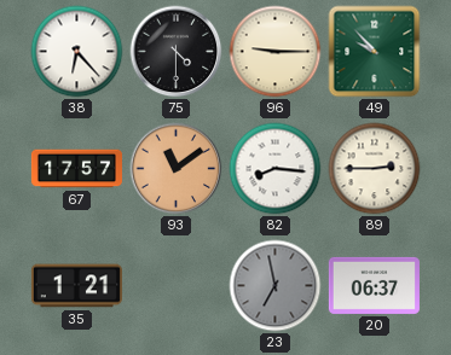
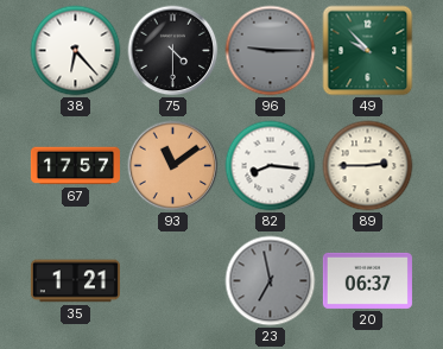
96 dial: cream -> grey
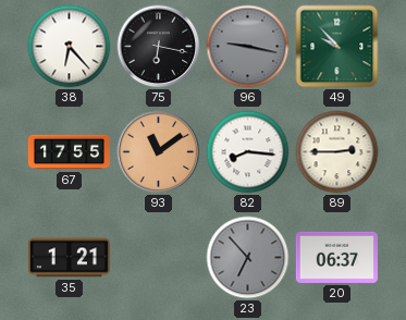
75: 4:30 -> 6:17
96: 9:15 -> 9:17
67: 17:57 -> 17:55
23: 6:58 -> 6:53
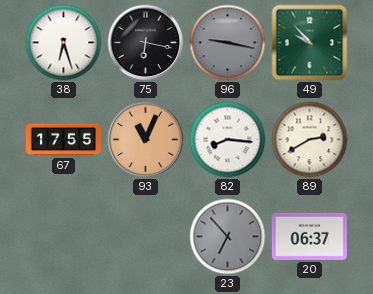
38: 6:23 -> 6:27
93: 11:09 -> 11:04
89: 2:45 -> 2:40
35: 1:21 -> none
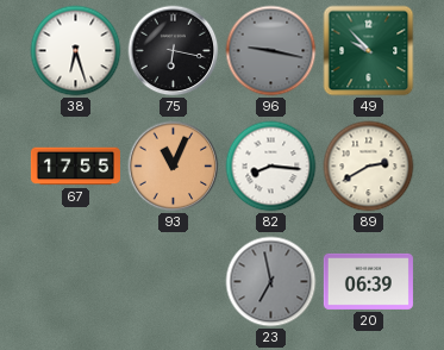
23: 6:53 -> 6:58
20: 06:37 -> 06:39
